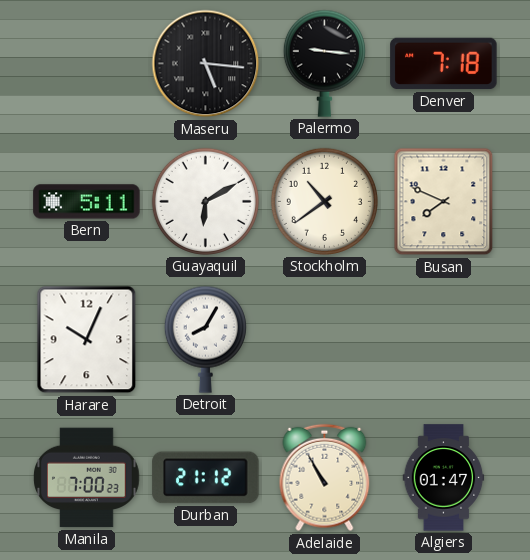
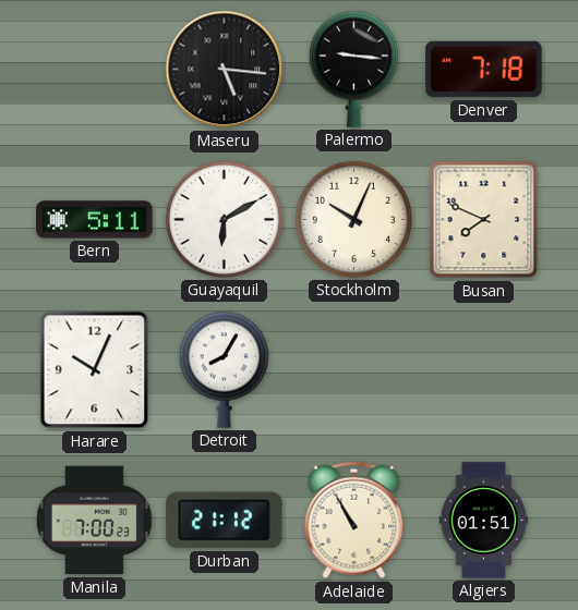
Stockholm: 10:39 -> 10:04
Algiers: 01:47 -> 01:51
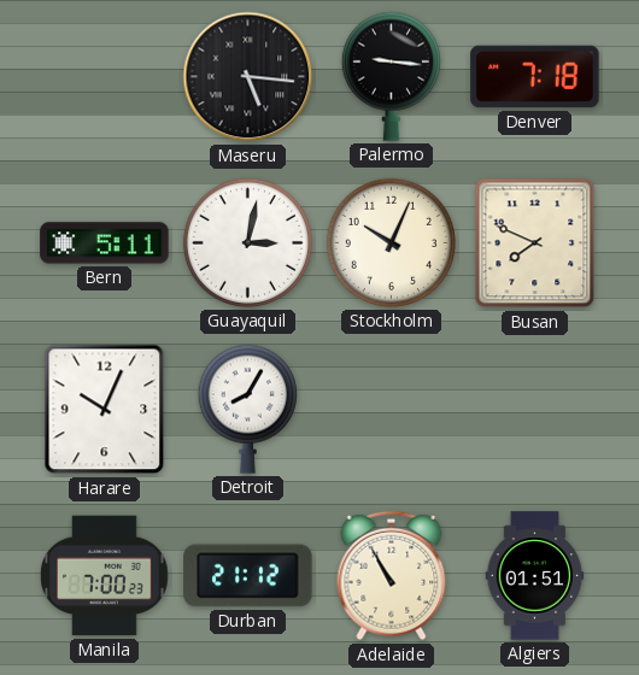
Guayaquil: 6:10 -> 3:02
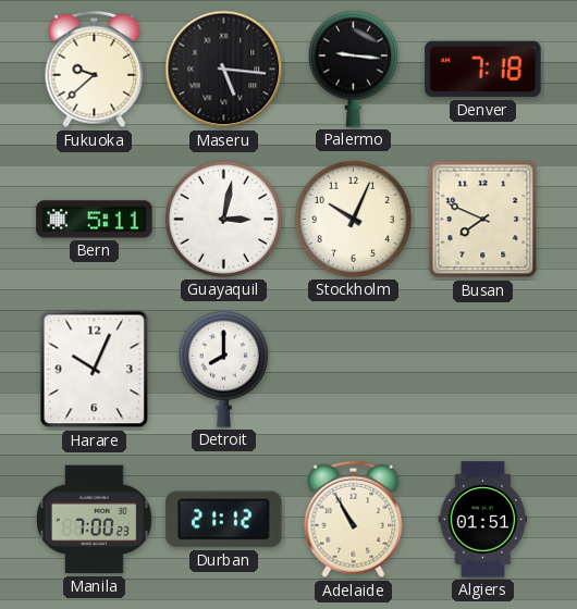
Fukuoka: none -> 9:38
Detroit: 8:05 -> 8:00
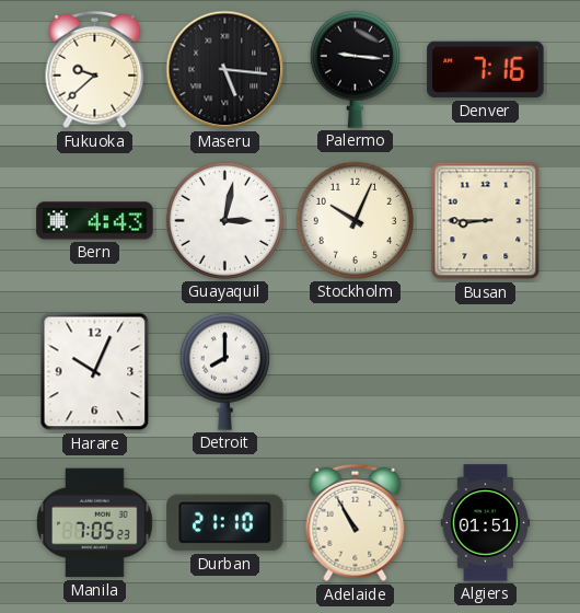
Denver: 7:18 -> 7:16
Bern: 5:11 -> 4:43
Busan: 7:49 -> 8:45
Manila: 7:00 -> 7:05
Durban: 21:12 -> 21:10
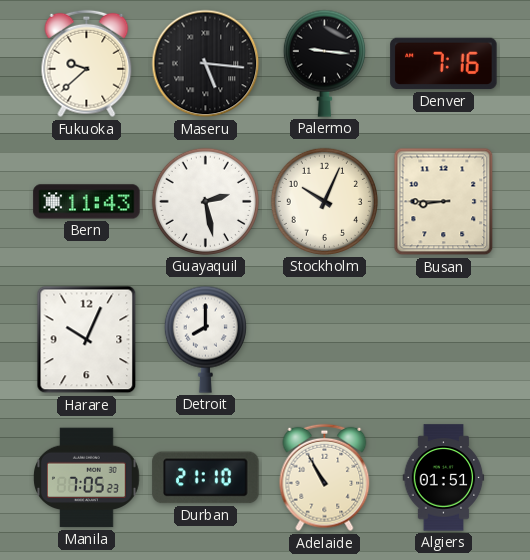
Bern: 4:43 -> 11:43
Guayaquil: 3:02 -> 2:28
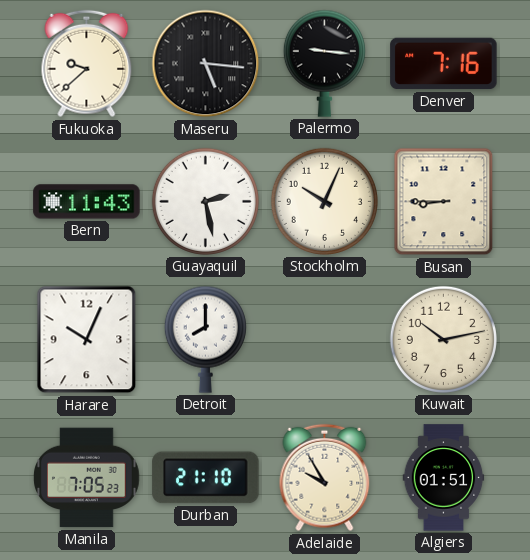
Kuwait: none -> 10:13
Adelaide: 10:55 -> 9:55
